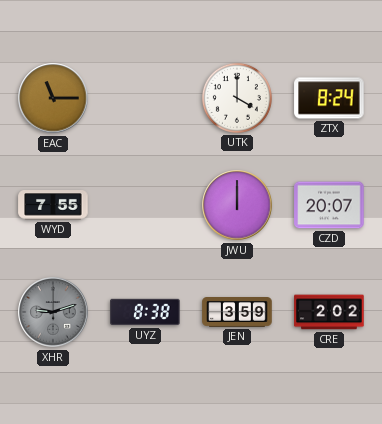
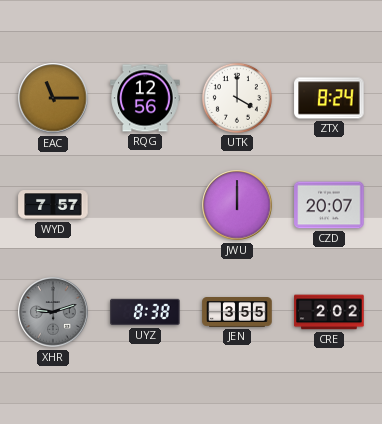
RQG: none -> 12:56
WYD: 7:55 -> 7:57
JEN: 3:59 -> 3:55
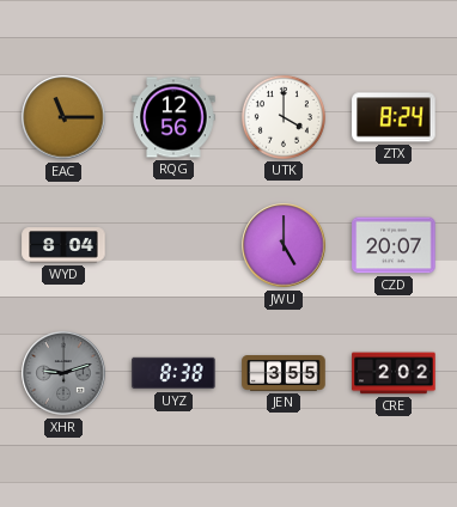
WYD: 7:57 -> 8:04
JWU: 12:00 -> 5:00
